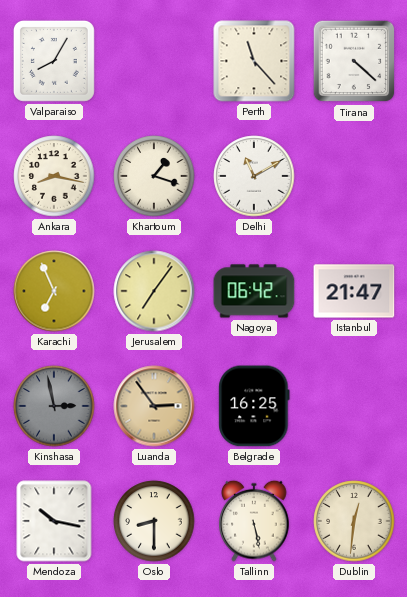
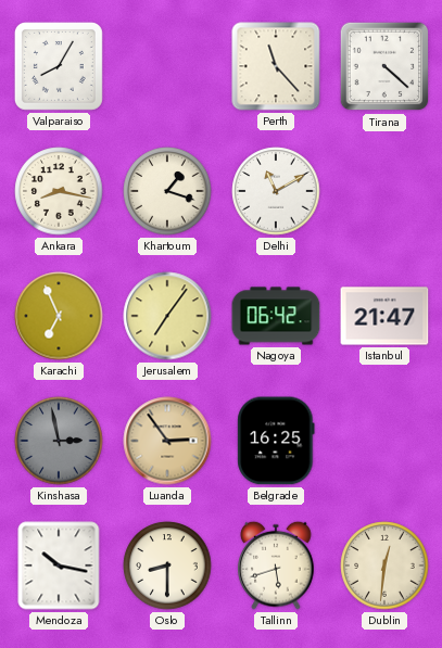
Tallinn: 5:28 -> 5:42
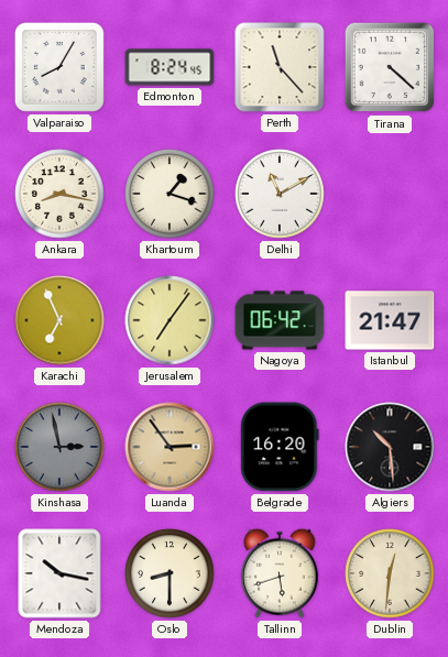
Edmonton: none -> 8:24
Belgrade: 16:25 -> 16:20
Algiers: none -> 10:29
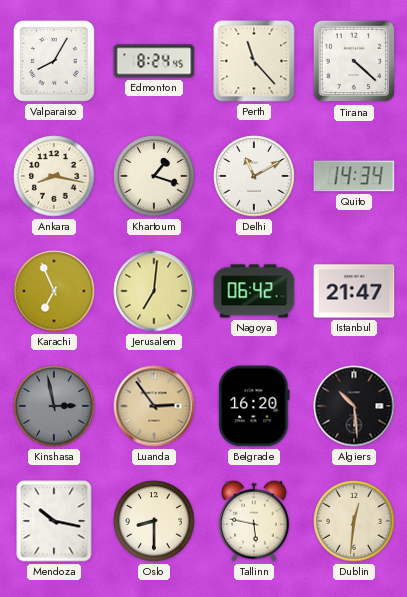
Quito: none -> 14:34
Jerusalem: 7:06 -> 7:01
Tallinn: 5:42 -> 5:47
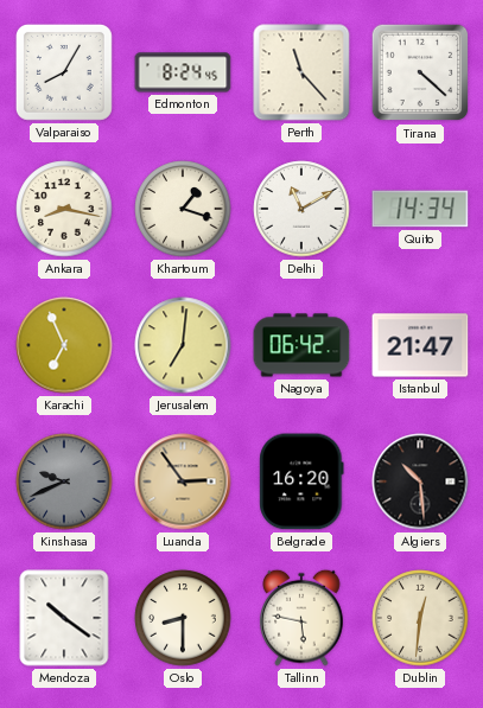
Kinshasa: 2:58 -> 9:41
Mendoza: 10:17 -> 10:21
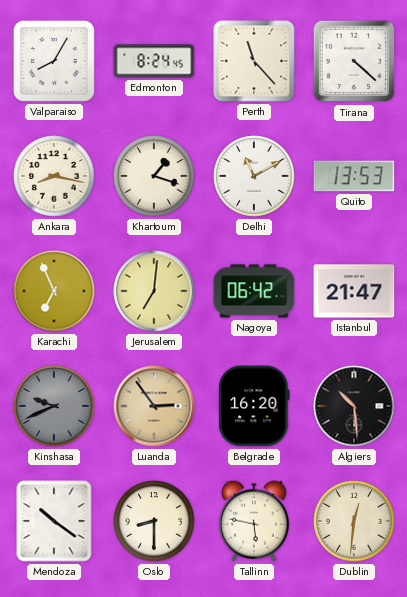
Quito: 14:34 -> 13:53
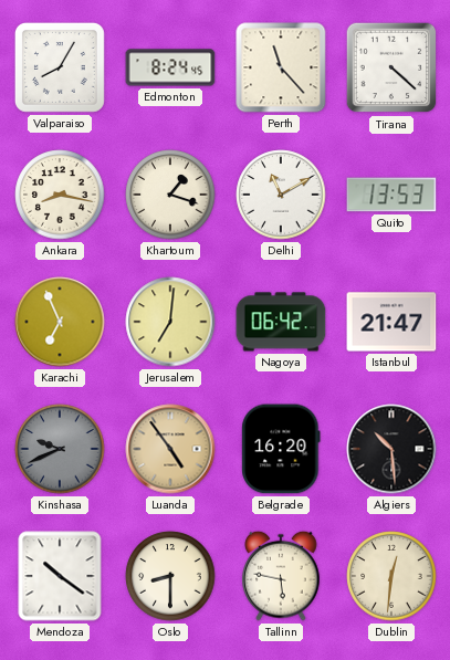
Luanda: 2:54 -> 4:54
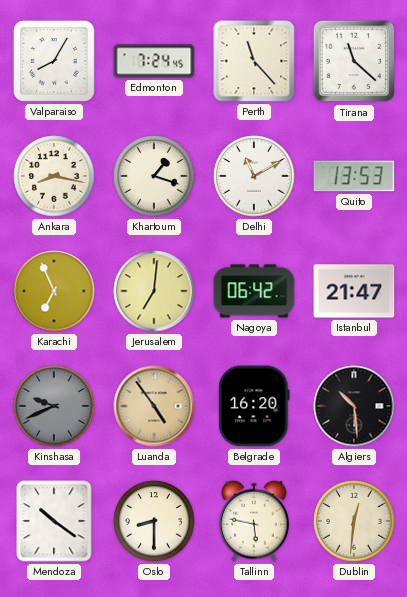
Edmonton: 8:24 -> 7:24
Tirana: 4:22 -> 11:22
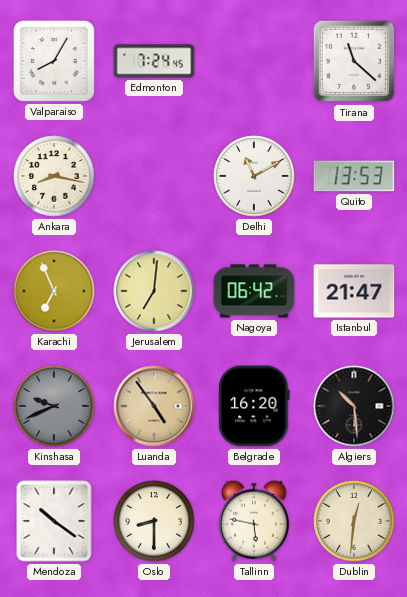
Perth: 11:23 -> none
Khartoum: 1:18 -> none
